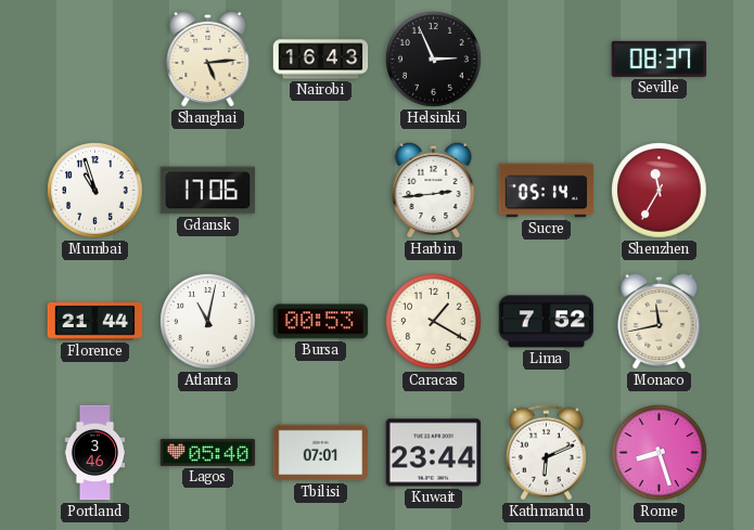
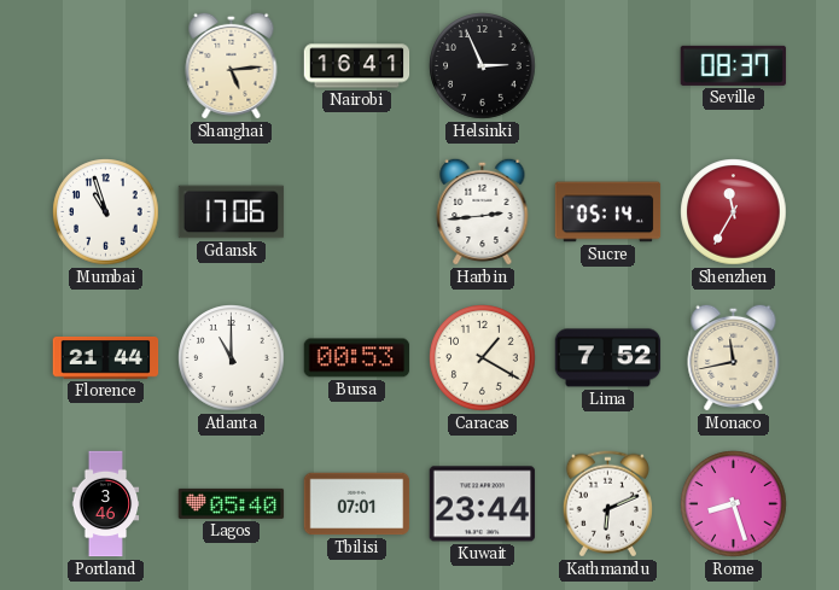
Nairobi: 16:43 -> 16:41
Atlanta: 11:02 -> 11:00
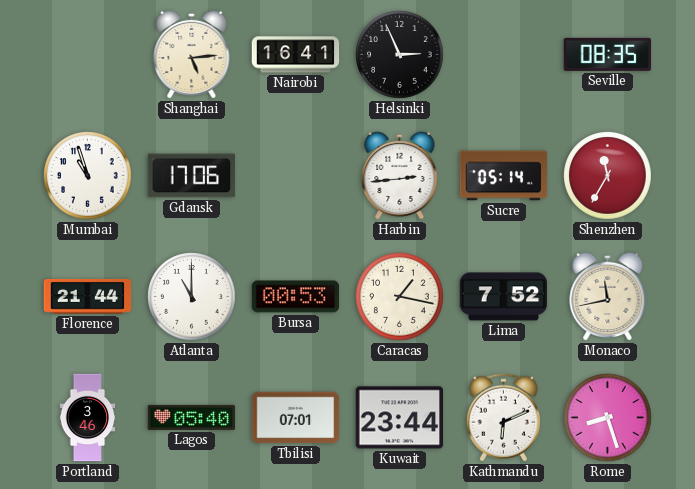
Seville: 08:37 -> 08:35
Caracas: 1:20 -> 1:17
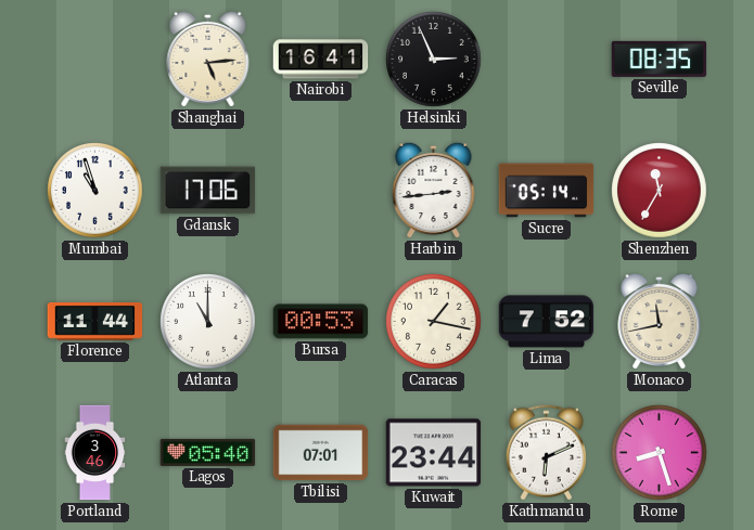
Florence: 21:44 -> 11:44
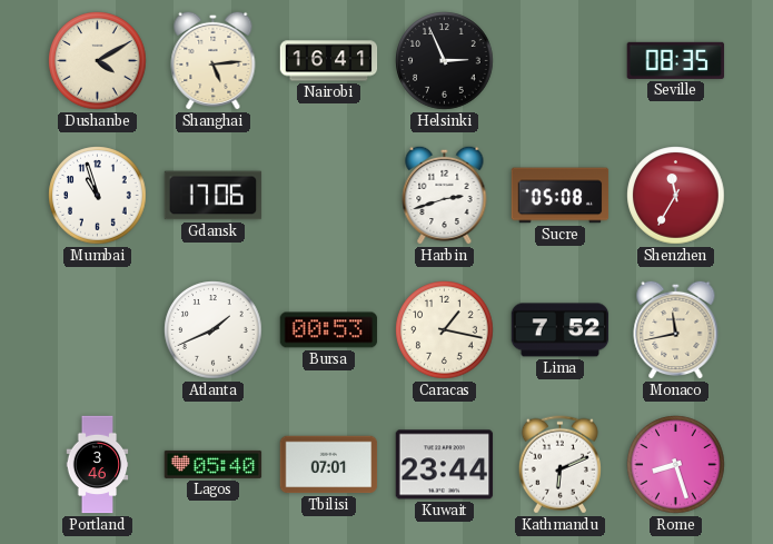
Dushanbe: none -> 4:10
Harbin: 2:44 -> 2:42
Sucre: 05:14 -> 05:08
Florence: 11:44 -> none
Atlanta: 11:00 -> 1:41
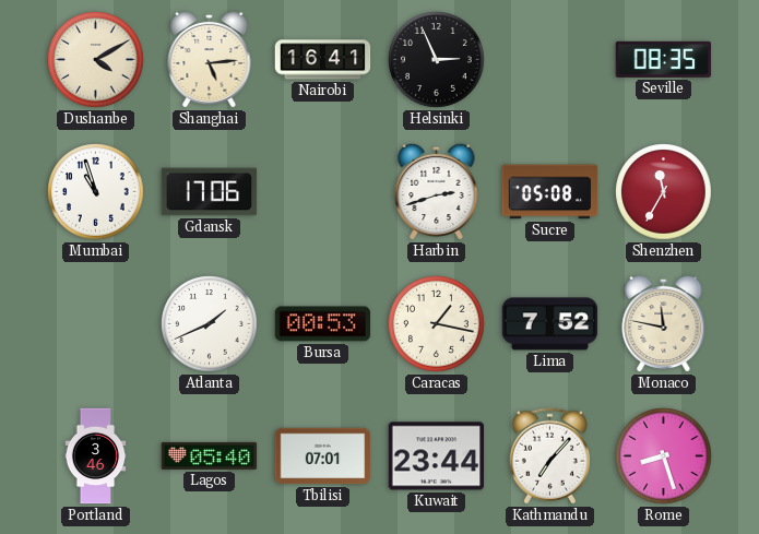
Monaco: 11:43 -> 11:47
Kathmandu: 6:11 -> 7:07
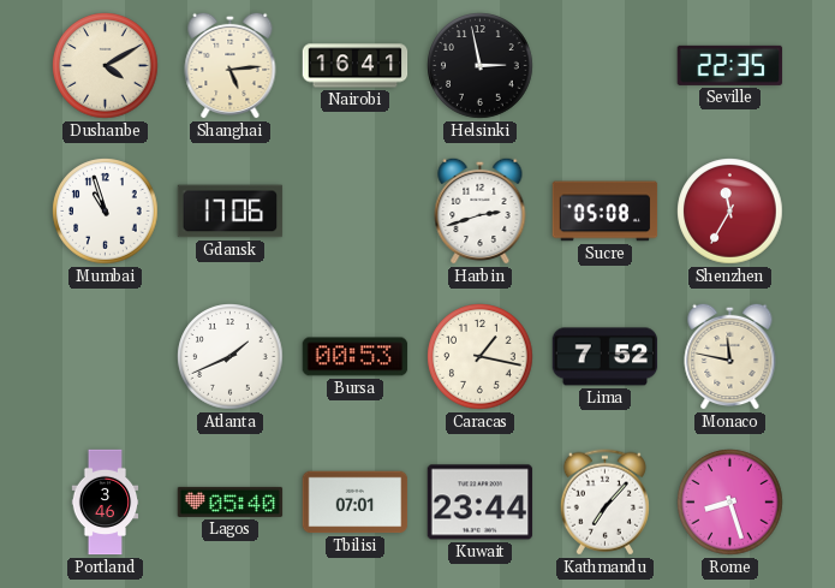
Helsinki: 2:56 -> 2:58
Seville: 08:35 -> 22:35
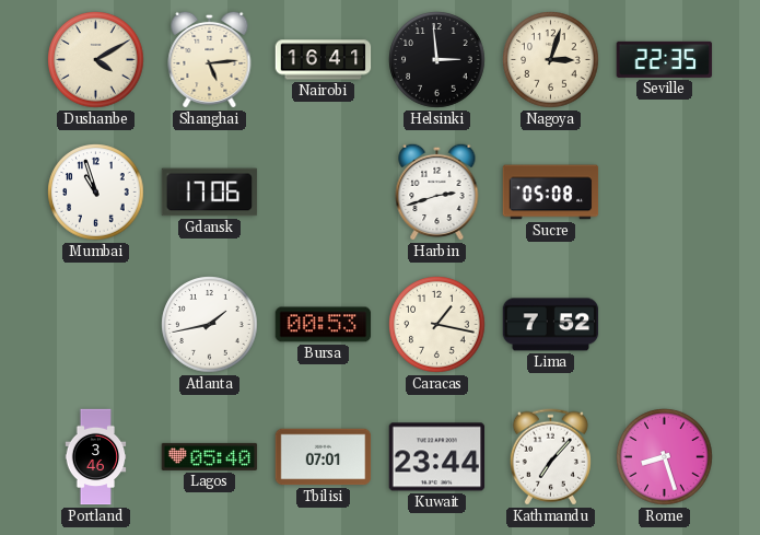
Helsinki: 2:58 -> 2:59
Nagoya: none -> 3:03
Shenzhen: 11:35 -> none
Atlanta: 1:41 -> 1:43
Monaco: 11:47 -> none
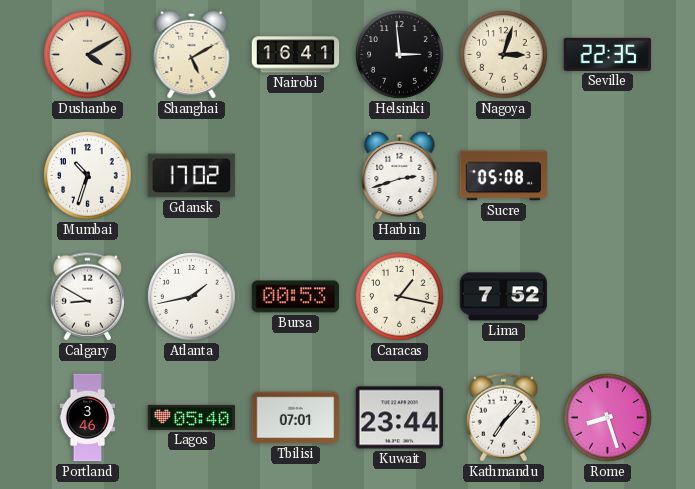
Shanghai: 5:14 -> 5:10
Mumbai: 10:57 -> 10:33
Gdansk: 17:06 -> 17:02
Calgary: none -> 8:50
